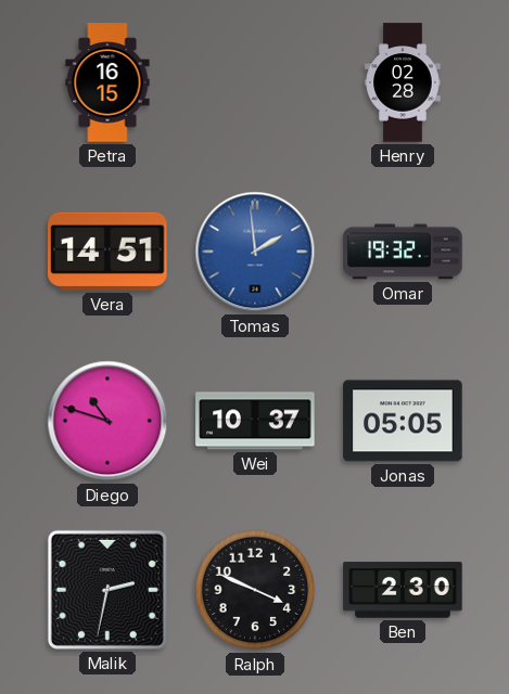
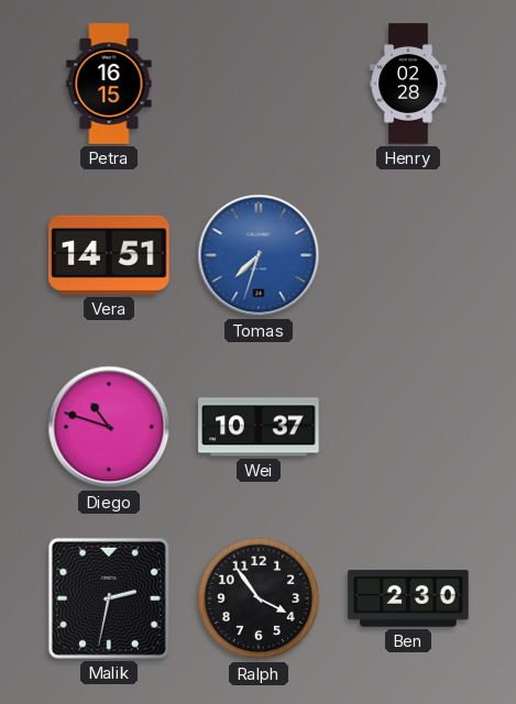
Tomas: 1:59 -> 7:33
Omar: 19:32 -> none
Jonas: 05:05 -> none
Ralph: 3:49 -> 3:54
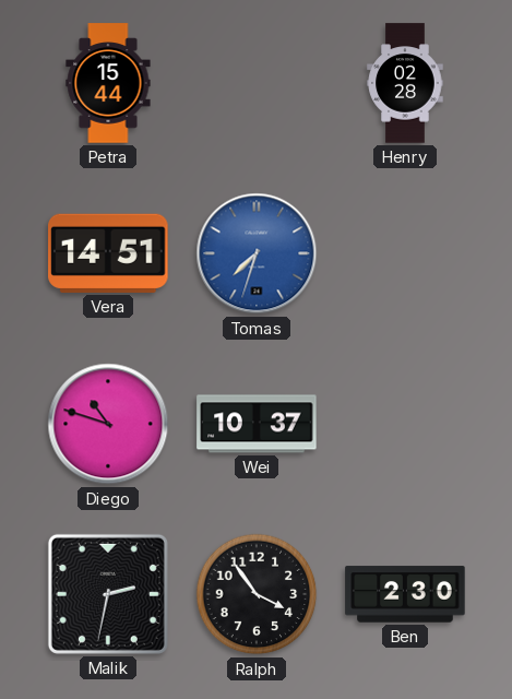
Petra: 16:15 -> 15:44
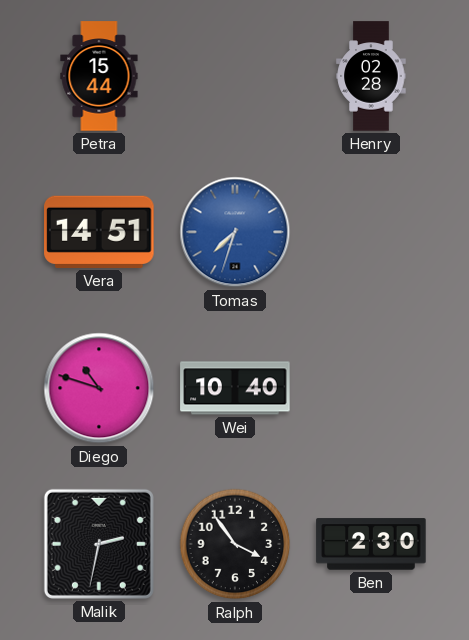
Wei: 10:37 -> 10:40
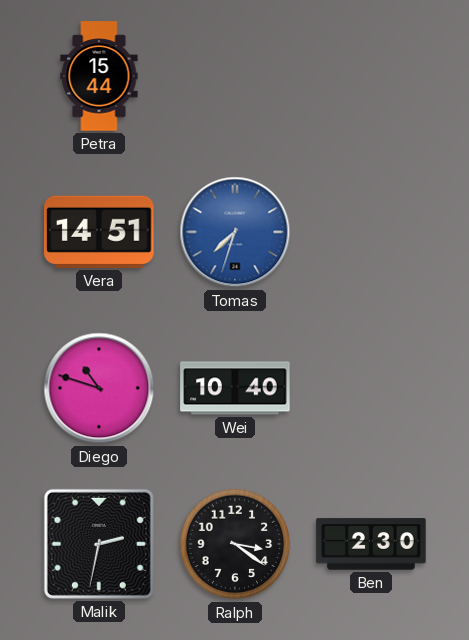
Henry: 02:28 -> none
Ralph: 3:54 -> 3:21
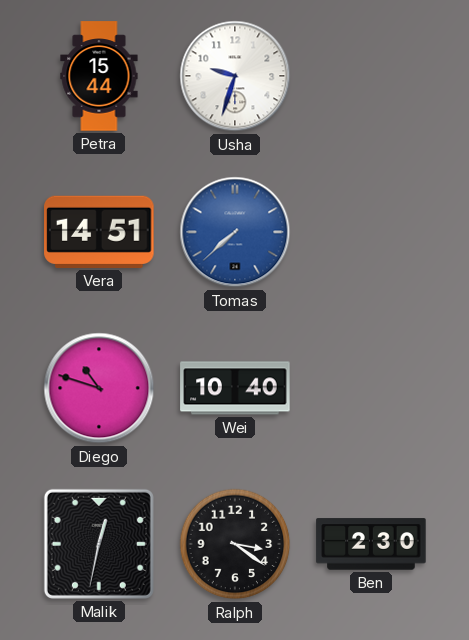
Usha: none -> 9:33
Tomas: 7:33 -> 7:38
Malik: 2:32 -> 12:32
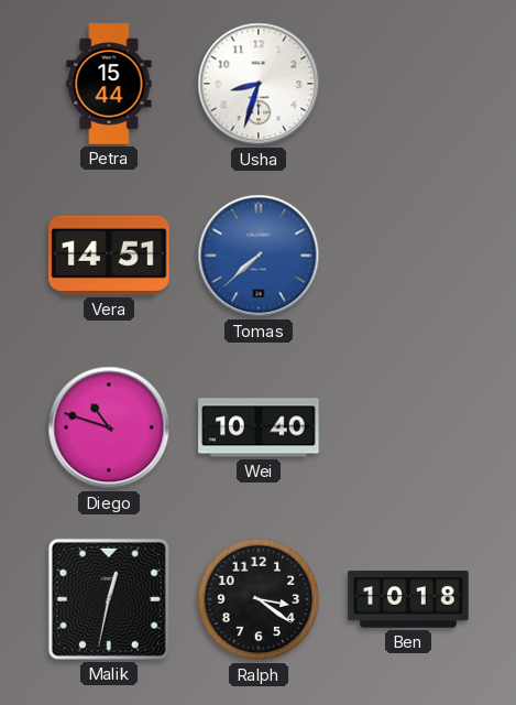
Usha: 9:33 -> 8:33
Ben: 2:30 -> 10:18
